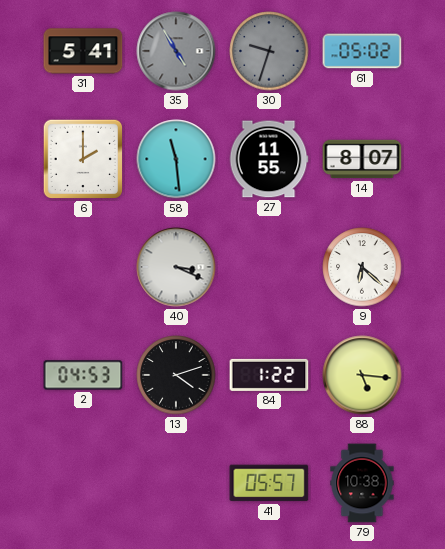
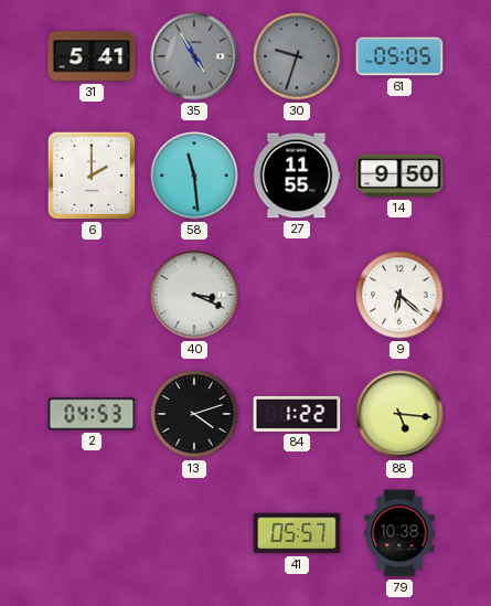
61: 05:02 -> 05:05
14: 8:07 -> 9:50
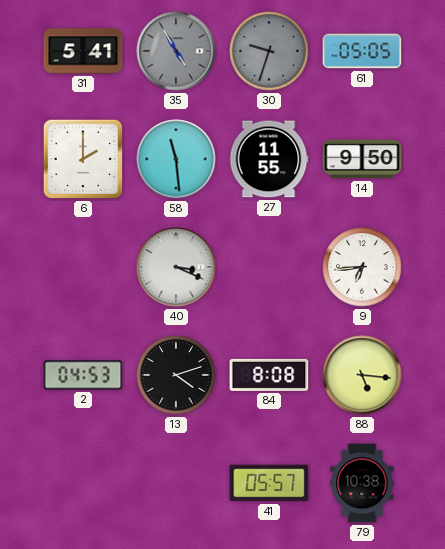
9: 6:22 -> 6:44
84: 1:22 -> 8:08
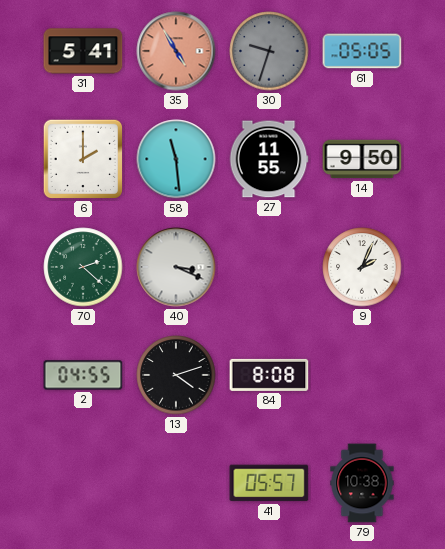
35 dial: grey -> salmon
70: none -> 2:22
9: 6:44 -> 2:04
2: 04:53 -> 04:55
88: 5:16 -> none
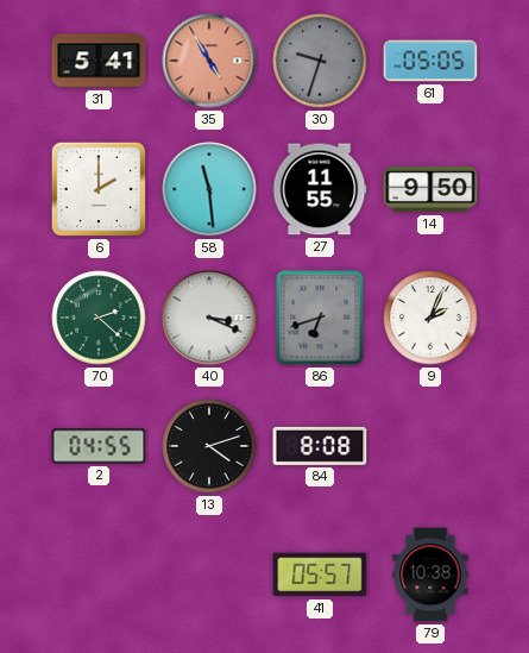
86: none -> 6:42
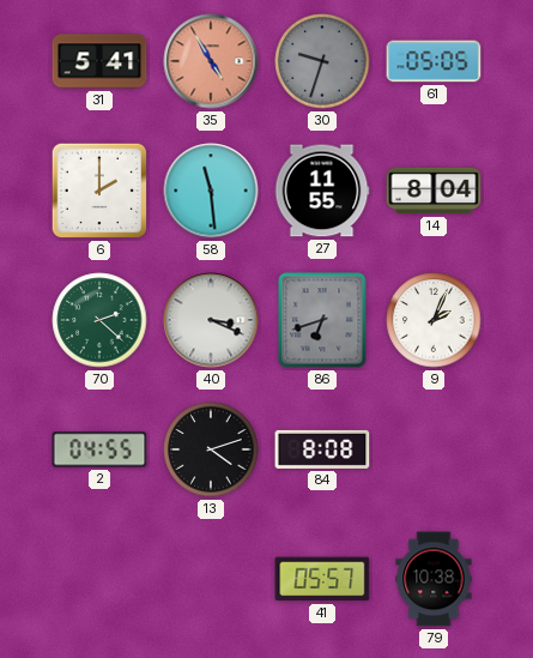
14: 9:50 -> 8:04
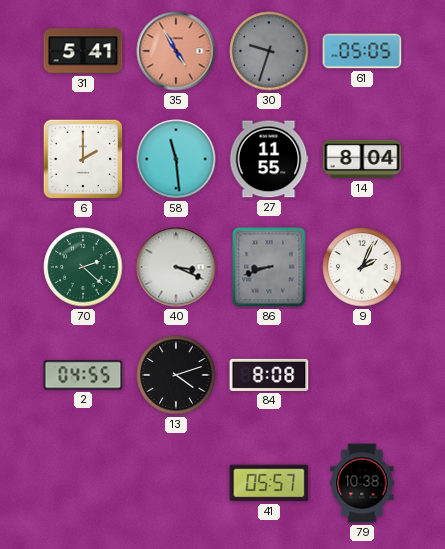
86: 6:42 -> 8:42
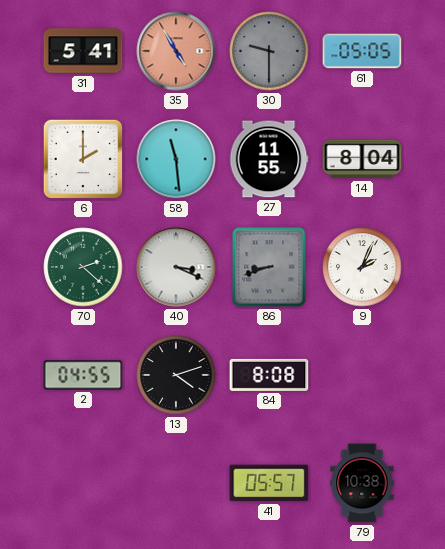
30: 9:33 -> 9:30
